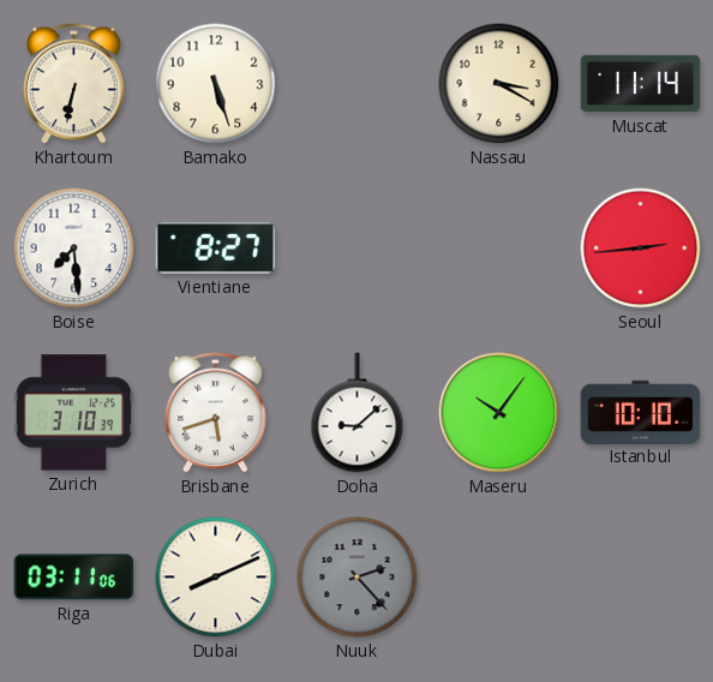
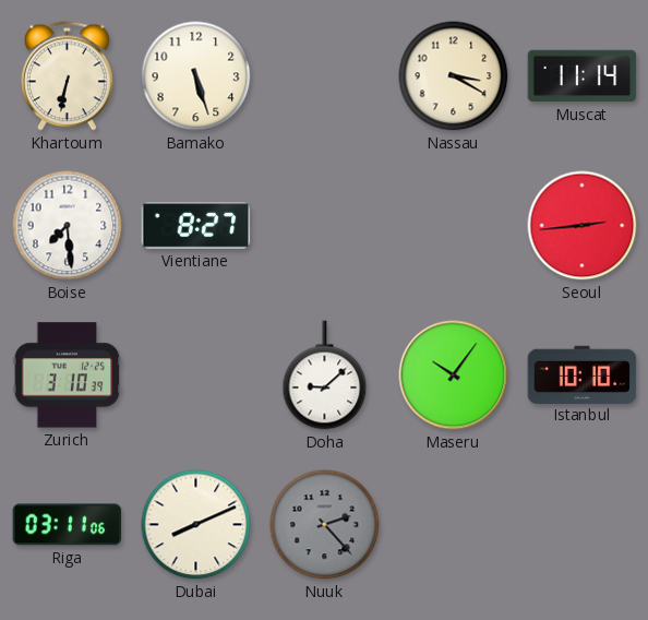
Brisbane: 5:42 -> none
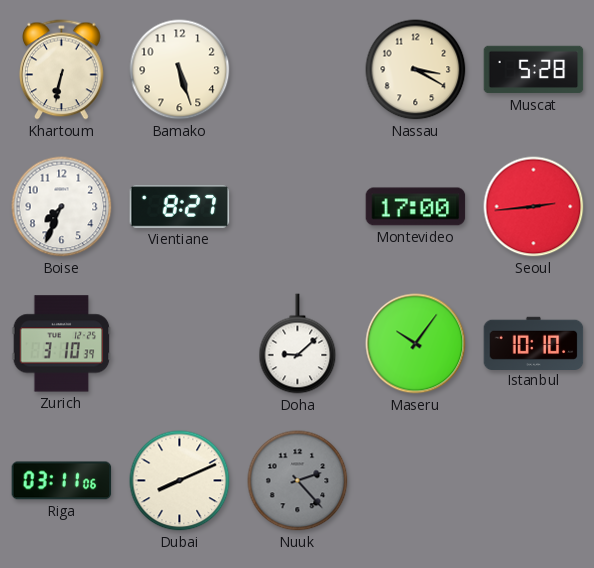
Muscat: 11:14 -> 5:28
Boise: 7:29 -> 7:34
Montevideo: none -> 17:00
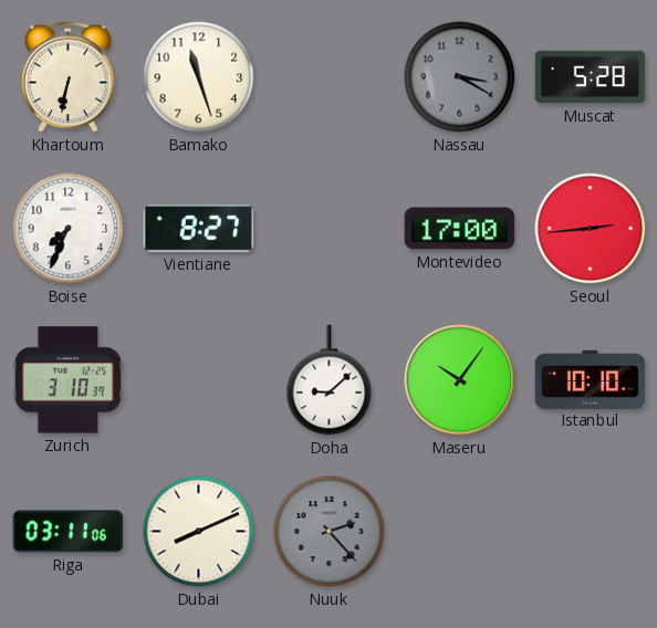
Bamako: 5:27 -> 11:27
Nassau dial: cream -> grey
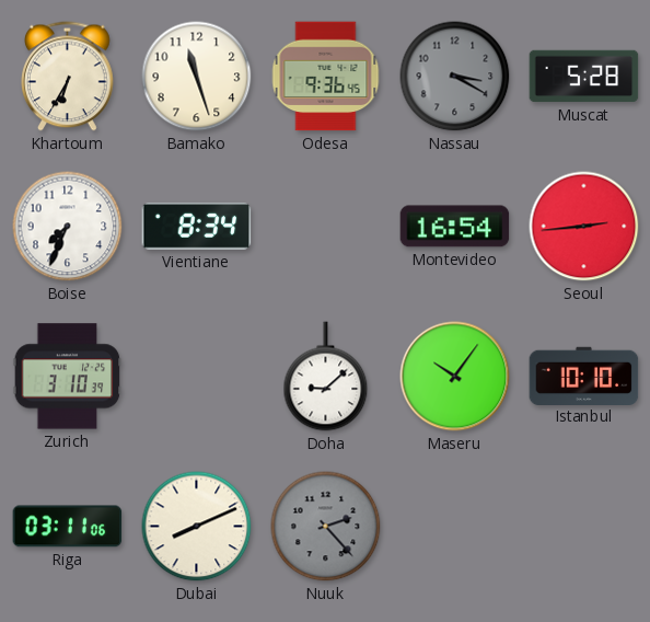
Khartoum: 6:32 -> 6:35
Odesa: none -> 9:36
Vientiane: 8:27 -> 8:34
Montevideo: 17:00 -> 16:54
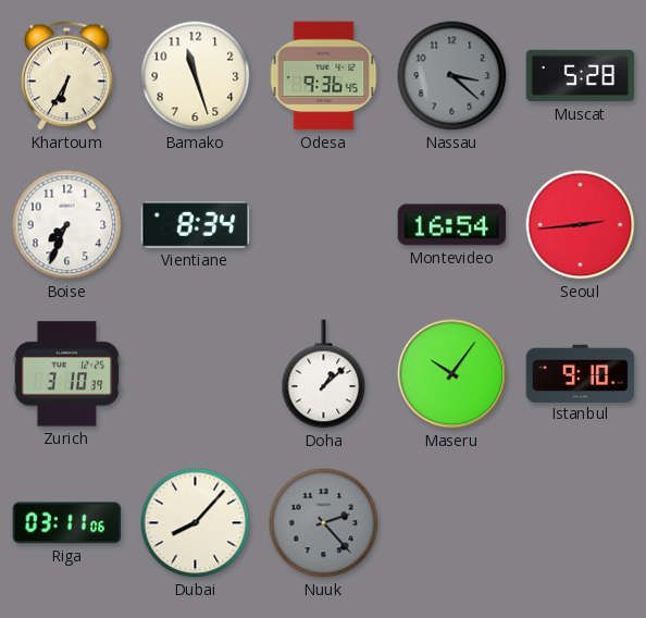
Nassau: 3:20 -> 3:22
Doha: 9:08 -> 1:08
Istanbul: 10:10 -> 9:10
Dubai: 8:11 -> 8:07
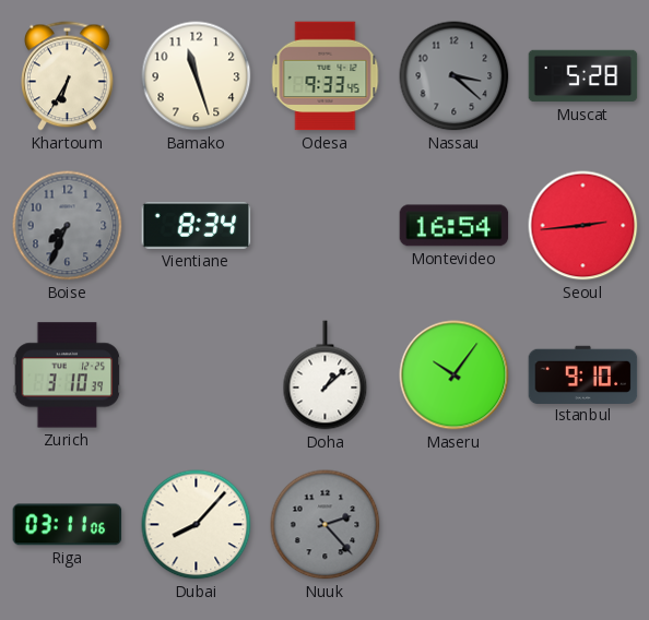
Odesa: 9:36 -> 9:33
Boise dial: white -> grey
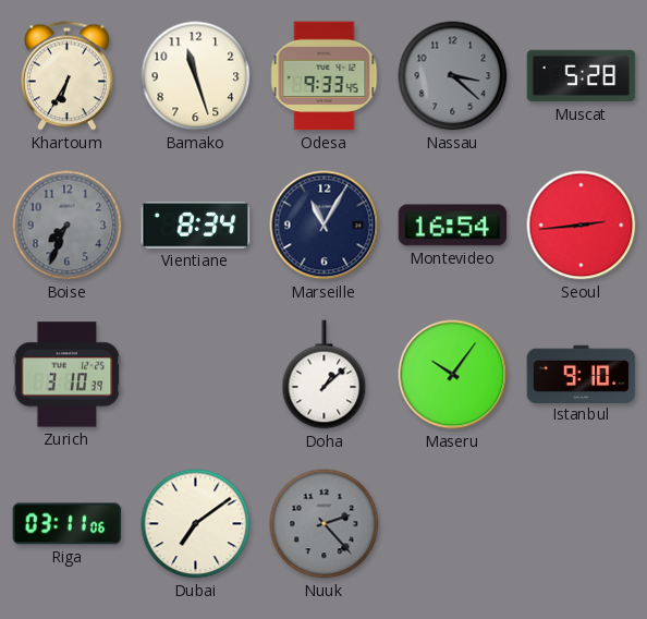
Marseille: none -> 11:05
Dubai: 8:07 -> 7:09
